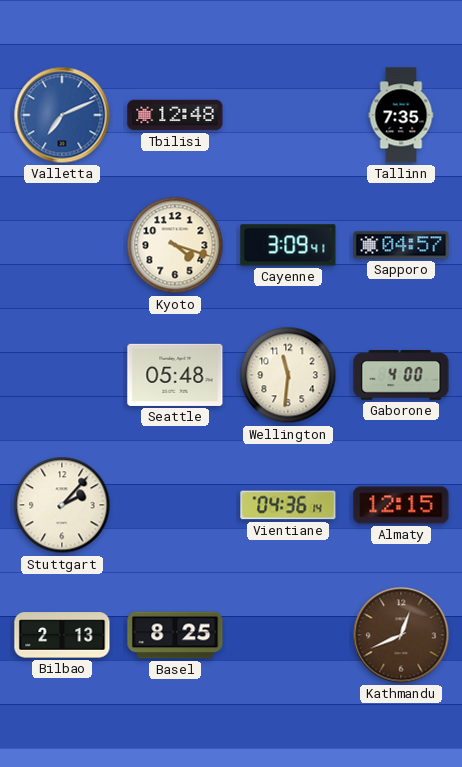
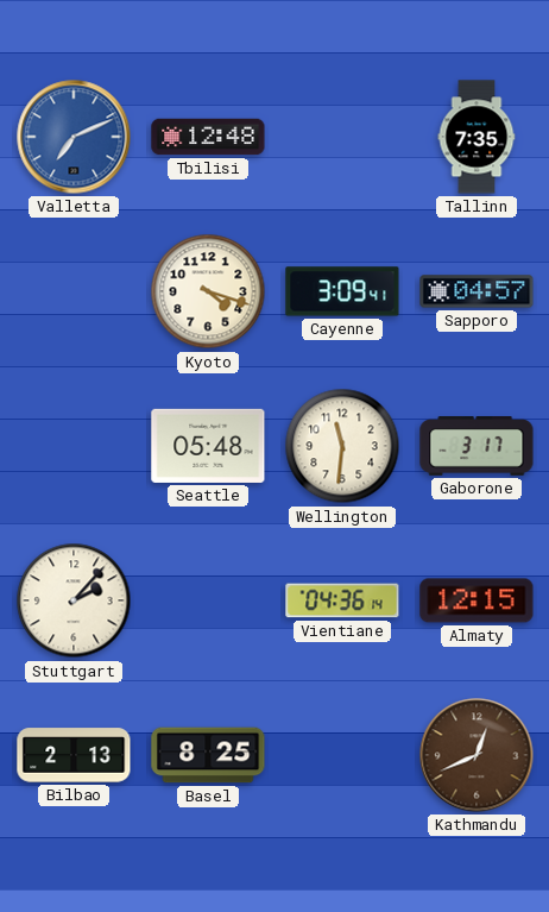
Gaborone: 4:00 -> 3:17
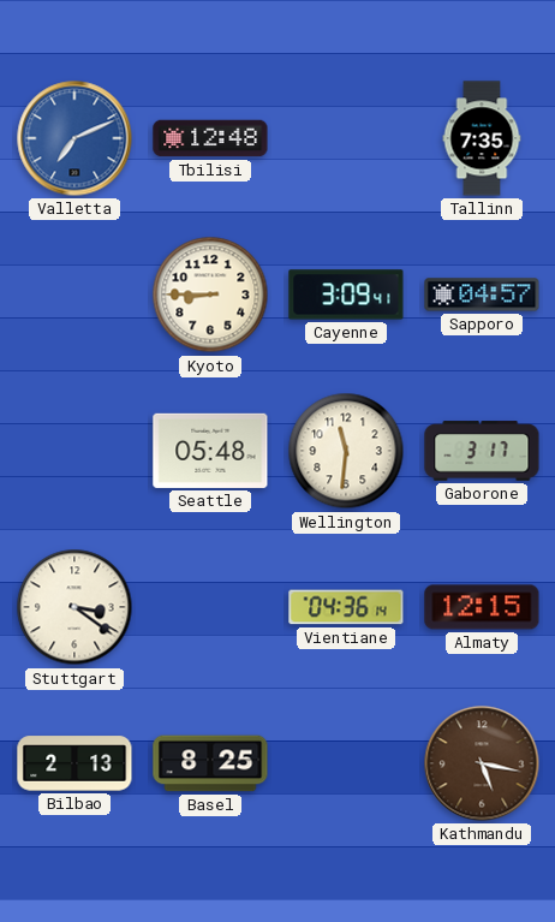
Kyoto: 4:18 -> 8:45
Stuttgart: 2:07 -> 3:21
Kathmandu: 12:41 -> 5:17
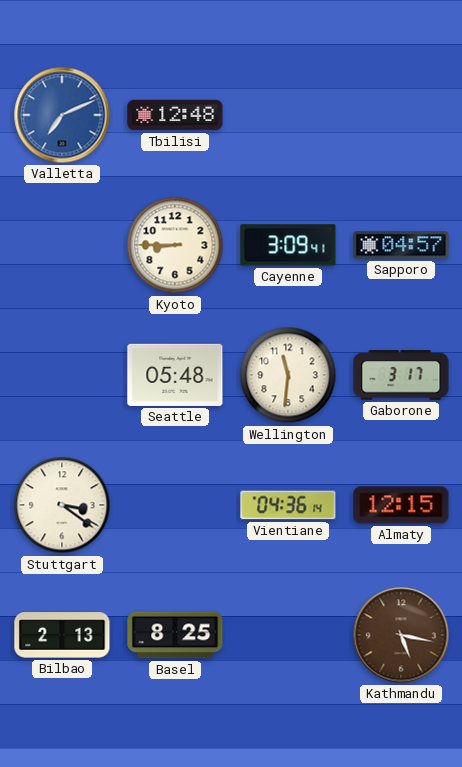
Tallinn: 7:35 -> none
